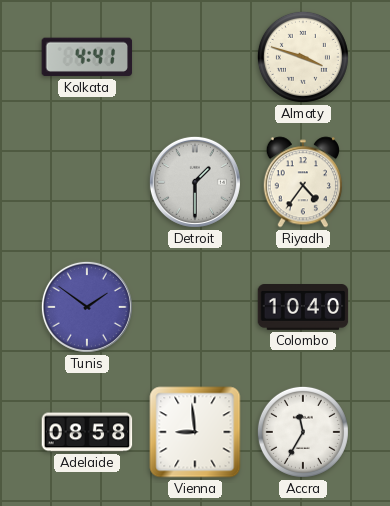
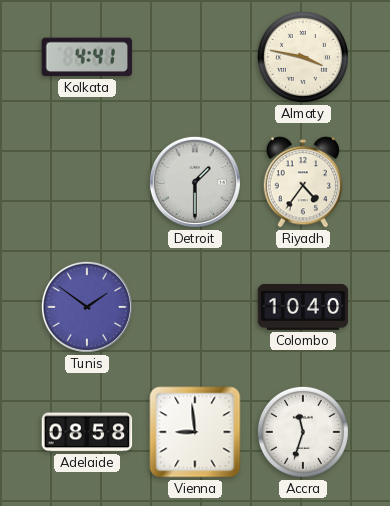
Almaty: 3:48 -> 3:47
Accra: 11:35 -> 11:33
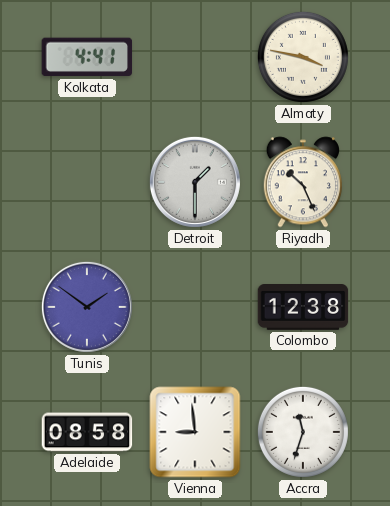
Riyadh: 4:36 -> 10:26
Colombo: 10:40 -> 12:38
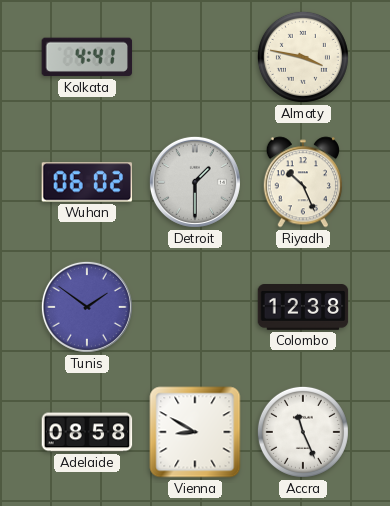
Wuhan: none -> 06:02
Vienna: 8:59 -> 8:50
Accra: 11:33 -> 11:26
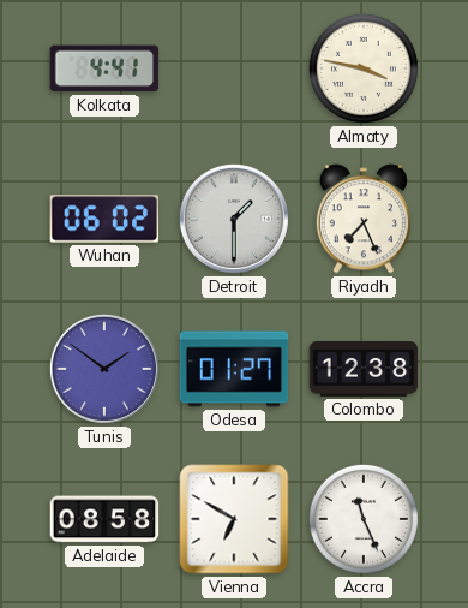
Riyadh: 10:26 -> 7:26
Odesa: none -> 01:27
Vienna: 8:50 -> 6:50
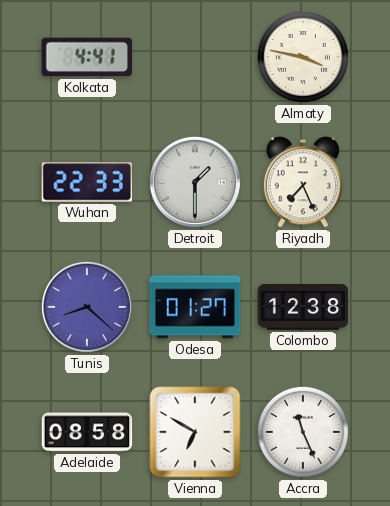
Wuhan: 06:02 -> 22:33
Tunis: 1:51 -> 8:22
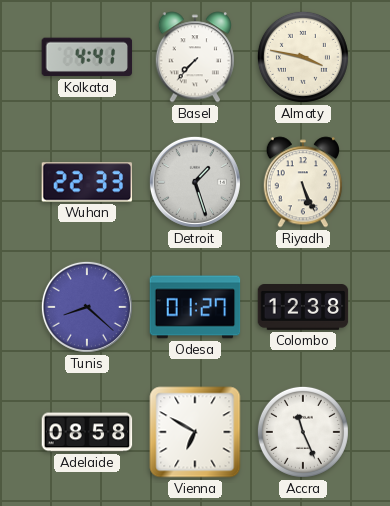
Basel: none -> 7:37
Detroit: 1:30 -> 1:27
Riyadh: 7:26 -> 5:26
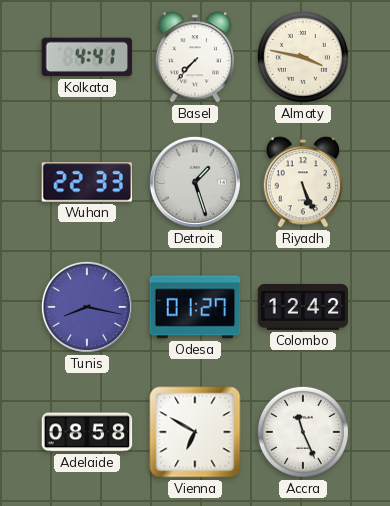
Tunis: 8:22 -> 8:17
Colombo: 12:38 -> 12:42
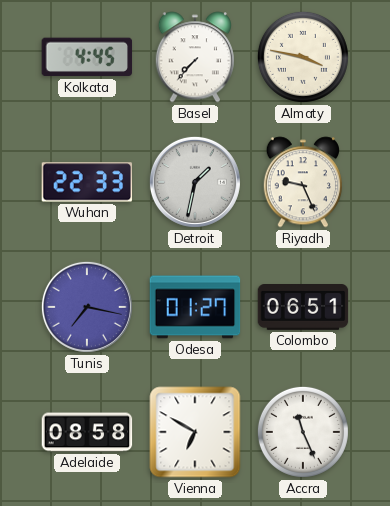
Kolkata: 4:41 -> 4:45
Detroit: 1:27 -> 1:32
Riyadh: 5:26 -> 9:26
Tunis: 8:17 -> 7:17
Colombo: 12:42 -> 06:51
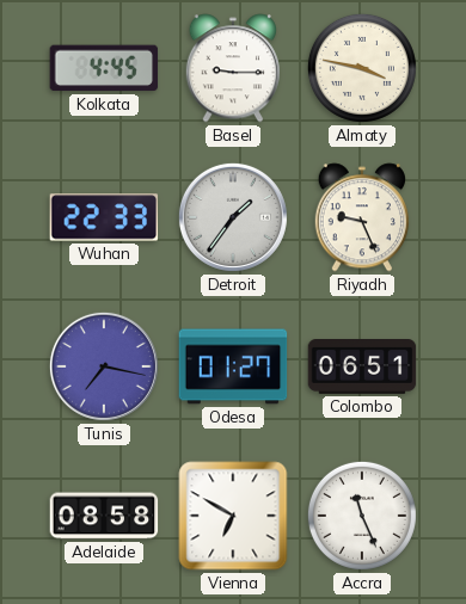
Basel: 7:37 -> 9:15
Detroit: 1:32 -> 1:36
